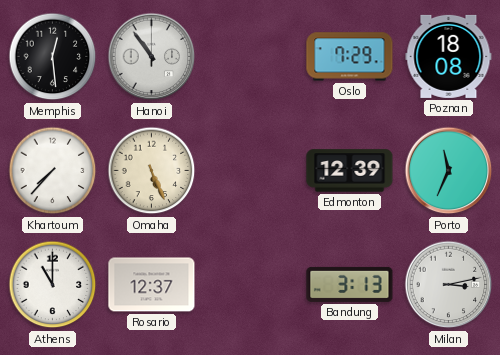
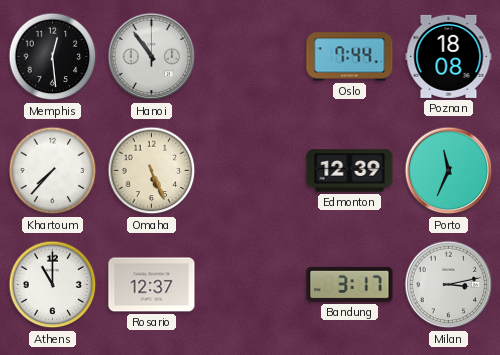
Oslo: 7:29 -> 7:44
Bandung: 3:13 -> 3:17
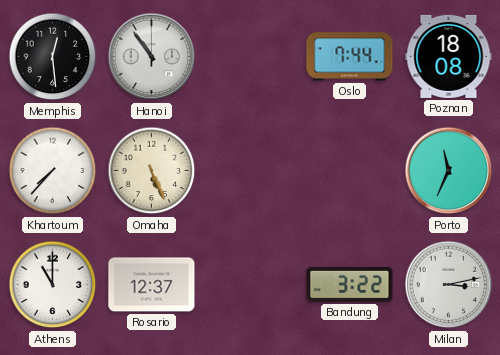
Edmonton: 12:39 -> none
Bandung: 3:17 -> 3:22
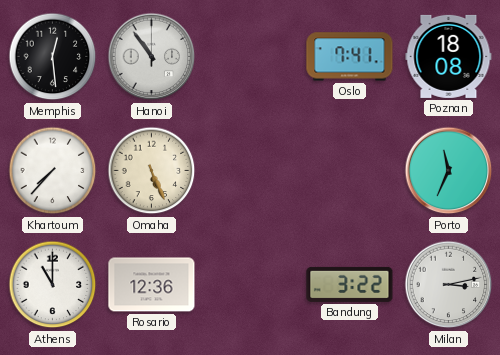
Oslo: 7:44 -> 7:41
Rosario: 12:37 -> 12:36
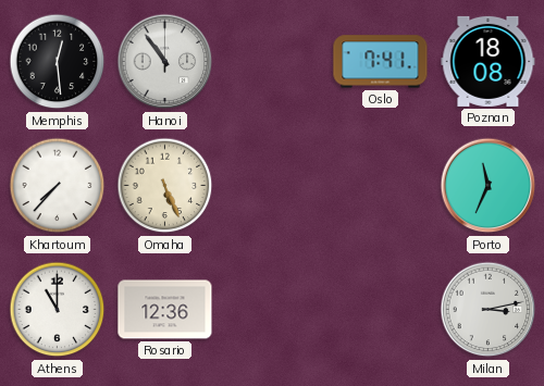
Bandung: 3:22 -> none
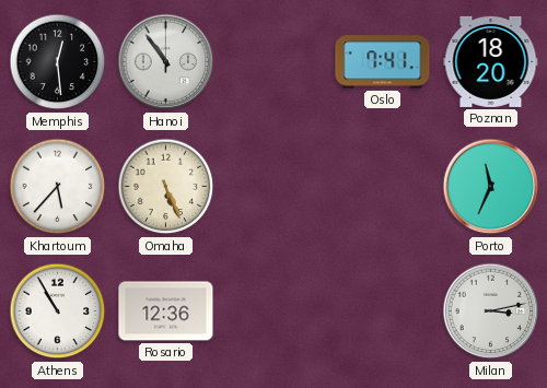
Poznan: 18:08 -> 18:20
Khartoum: 7:37 -> 5:37
Athens: 11:00 -> 10:55
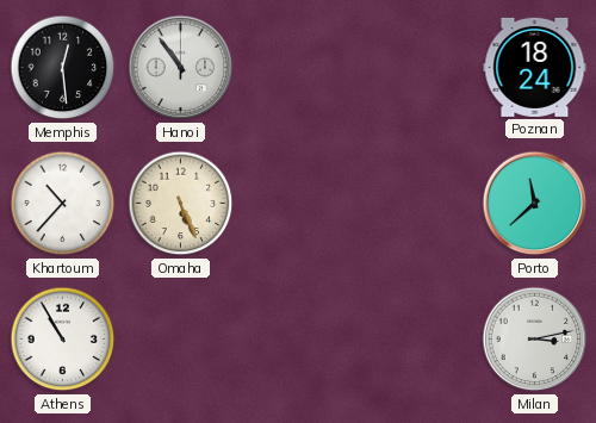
Oslo: 7:41 -> none
Poznan: 18:20 -> 18:24
Khartoum: 5:37 -> 10:37
Porto: 11:34 -> 11:38
Rosario: 12:36 -> none
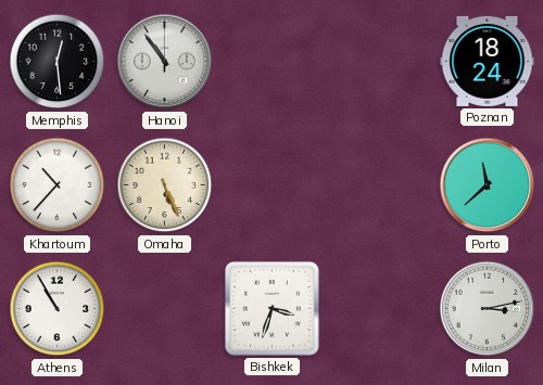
Bishkek: none -> 3:33
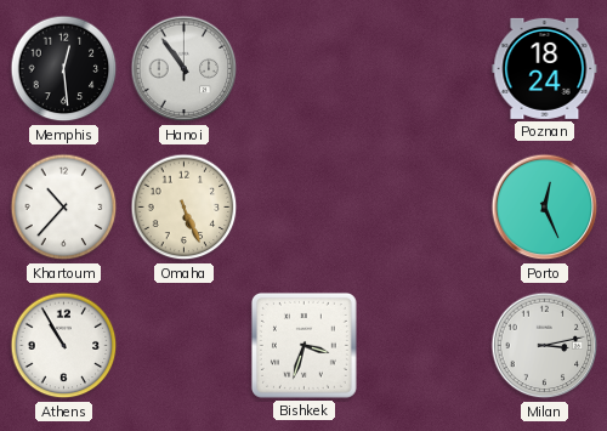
Porto: 11:38 -> 12:26
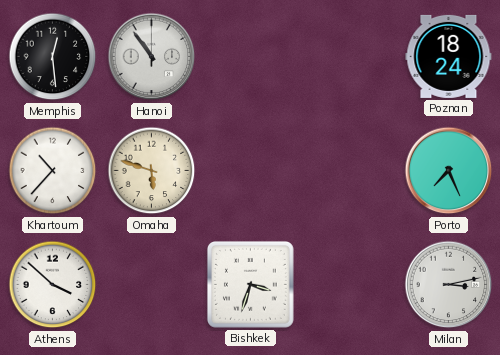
Omaha: 5:26 -> 5:48
Porto: 12:26 -> 7:26
Athens: 10:55 -> 3:52
